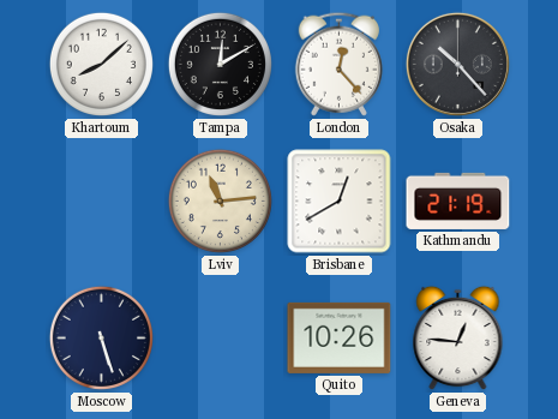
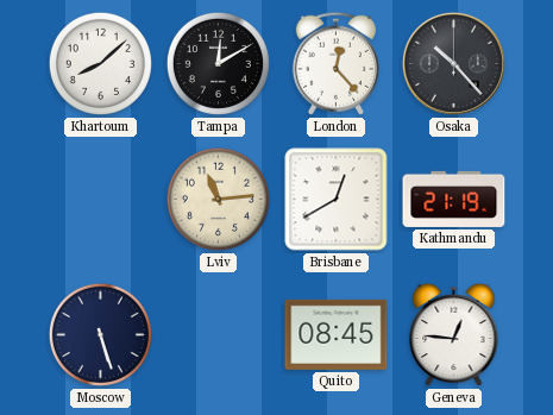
Quito: 10:26 -> 08:45
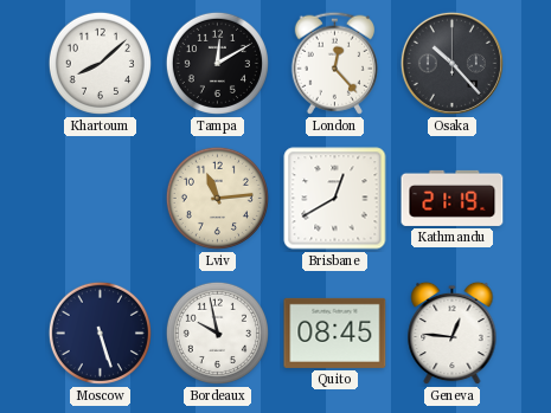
Bordeaux: none -> 9:58
